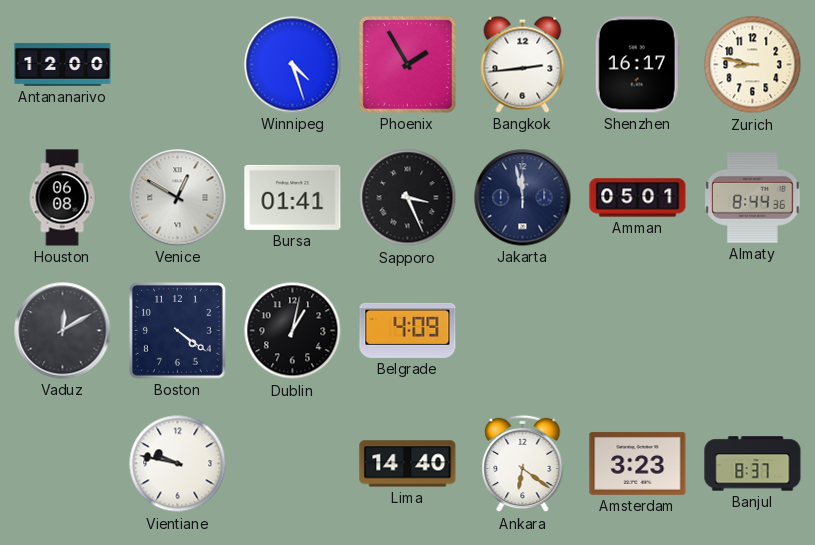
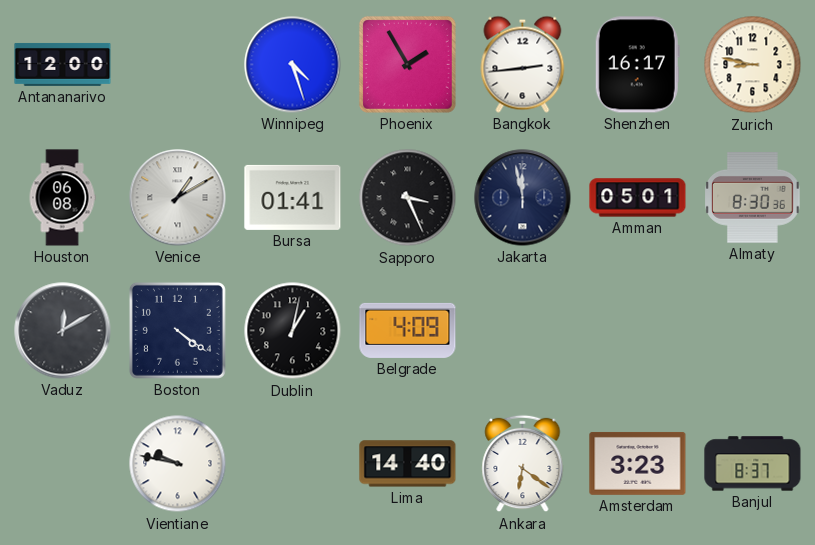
Venice: 12:50 -> 1:10
Almaty: 8:44 -> 8:30
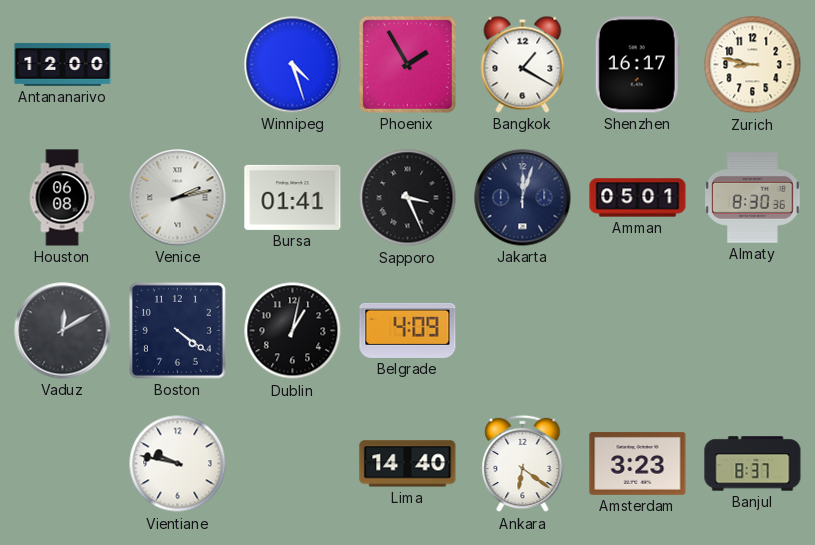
Bangkok: 2:44 -> 1:20
Venice: 1:10 -> 2:13
Jakarta: 11:58 -> 12:03
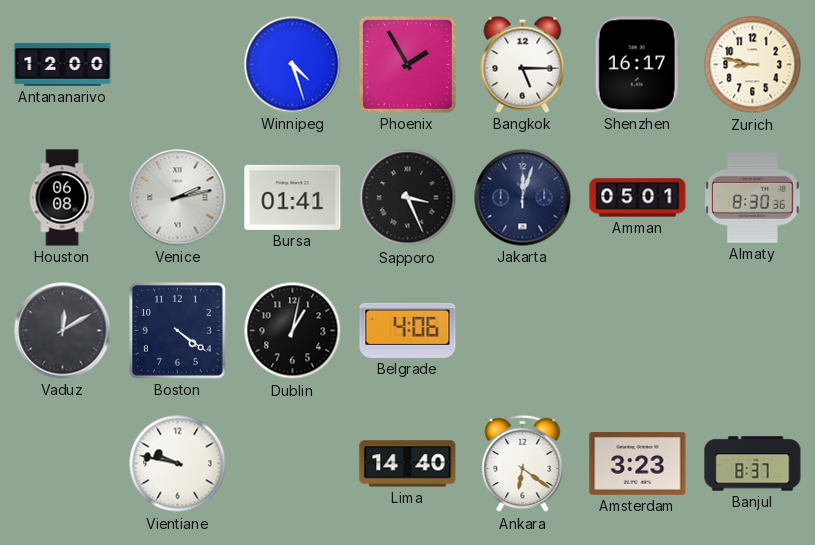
Bangkok: 1:20 -> 5:15
Belgrade: 4:09 -> 4:06
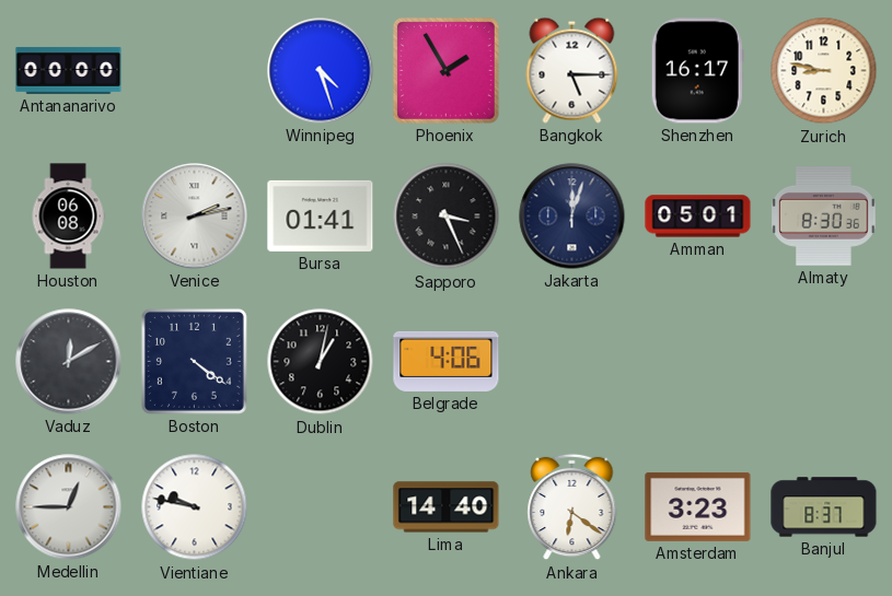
Antananarivo: 12:00 -> 00:00
Medellin: none -> 12:45
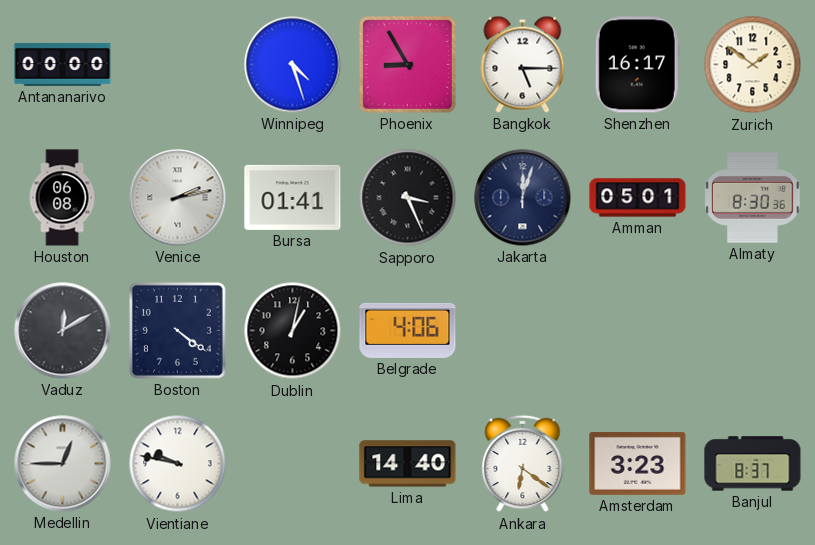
Phoenix: 1:55 -> 8:55
Zurich: 8:47 -> 1:51
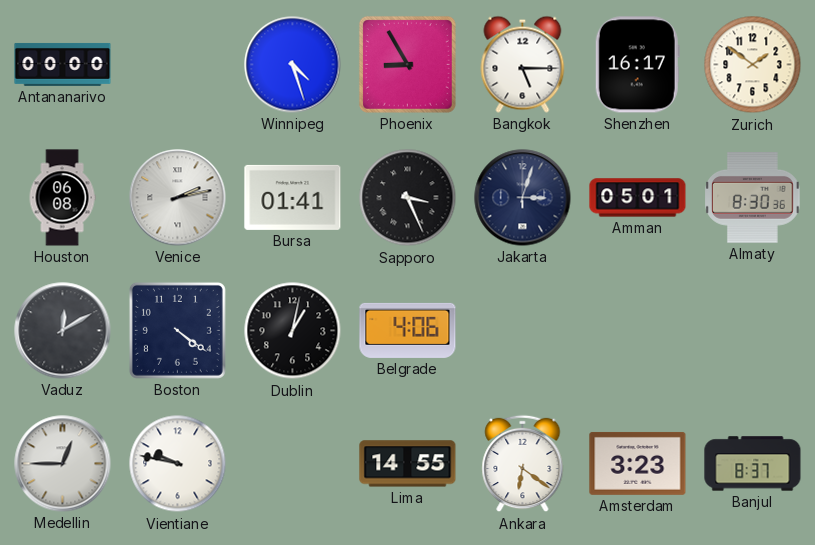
Jakarta: 12:03 -> 3:03
Lima: 14:40 -> 14:55
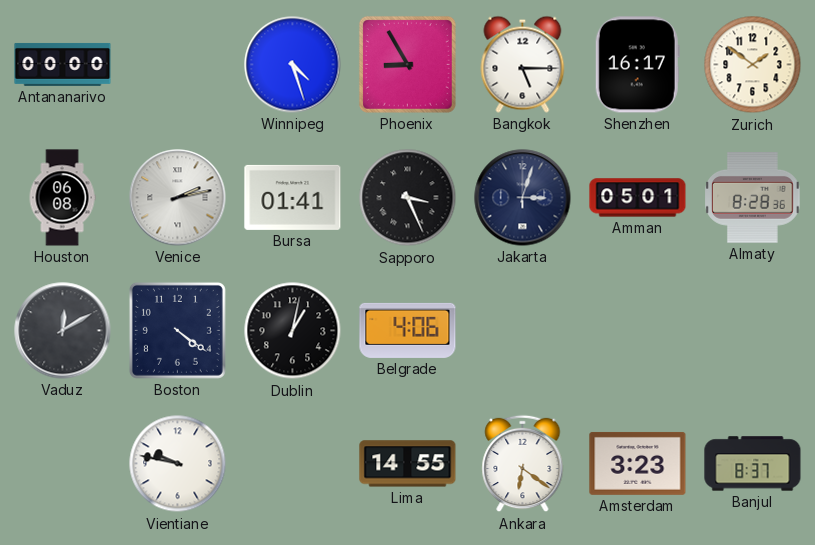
Almaty: 8:30 -> 8:28
Medellin: 12:45 -> none
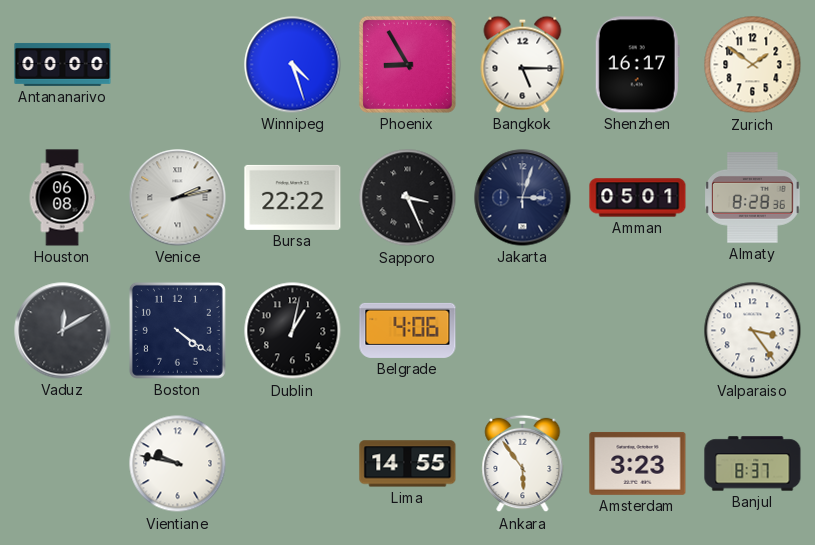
Bursa: 01:41 -> 22:22
Valparaiso: none -> 3:24
Ankara: 6:21 -> 5:54
